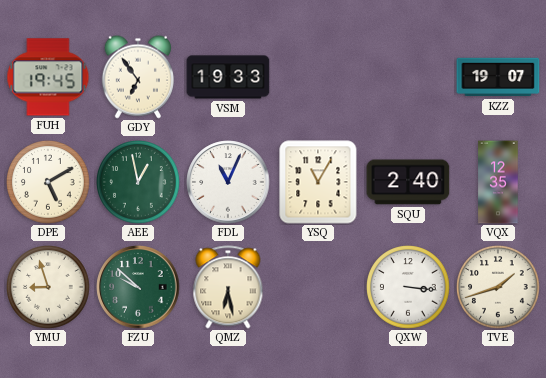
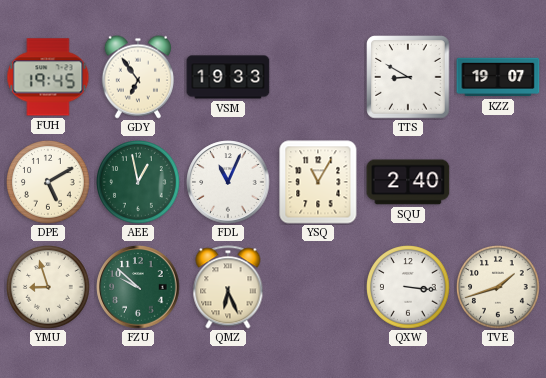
TTS: none -> 8:50
VQX: 12:35 -> none
QMZ: 6:28 -> 6:26
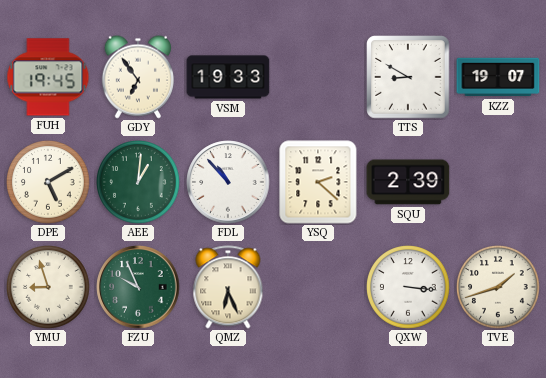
AEE: 12:58 -> 1:01
FDL: 11:04 -> 10:53
YSQ: 11:05 -> 2:22
SQU: 2:40 -> 2:39
FZU: 9:52 -> 9:56
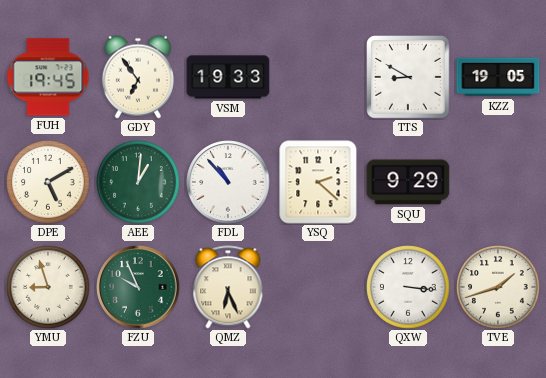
KZZ: 19:07 -> 19:05
SQU: 2:39 -> 9:29
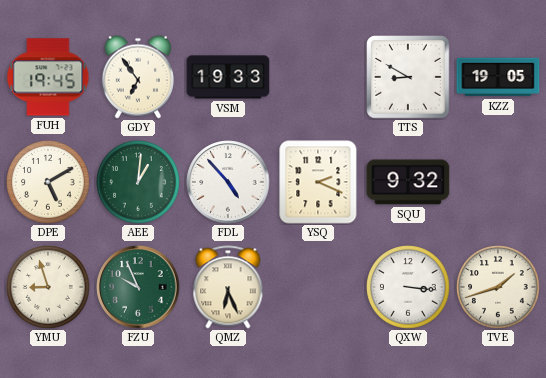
FDL: 10:53 -> 4:53
YSQ: 2:22 -> 2:19
SQU: 9:29 -> 9:32
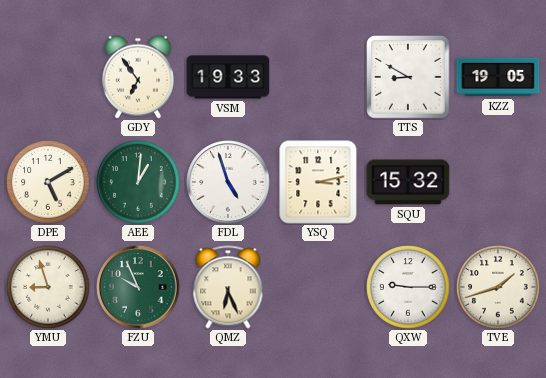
FUH: 19:45 -> none
FDL: 4:53 -> 4:57
YSQ: 2:19 -> 3:13
SQU: 9:32 -> 15:32
QXW: 3:16 -> 9:15
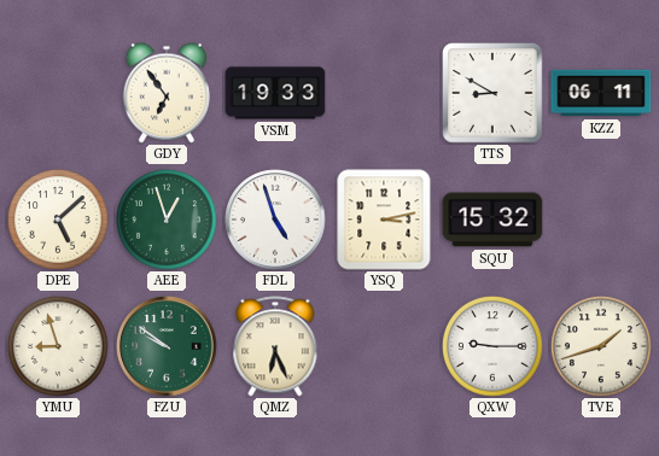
KZZ: 19:05 -> 06:11
DPE: 5:10 -> 5:08
AEE: 1:01 -> 12:57
FZU: 9:56 -> 9:51
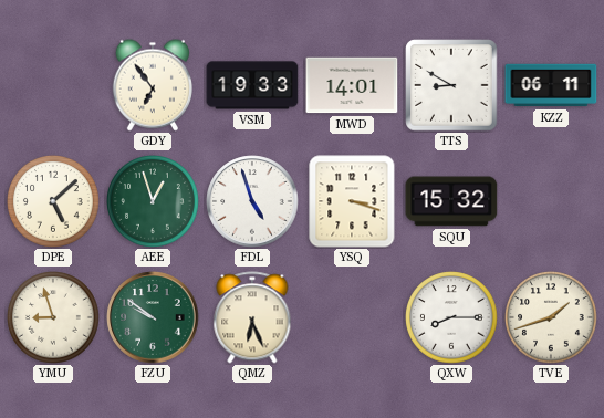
MWD: none -> 14:01
YSQ: 3:13 -> 3:18
QXW: 9:15 -> 8:15
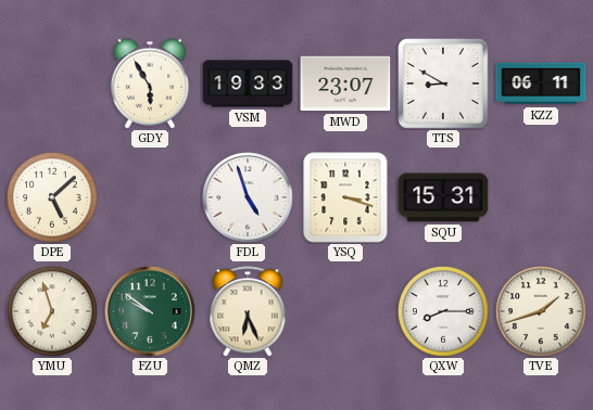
GDY: 6:54 -> 5:55
MWD: 14:01 -> 23:07
AEE: 12:57 -> none
SQU: 15:32 -> 15:31
YMU: 8:57 -> 6:57
